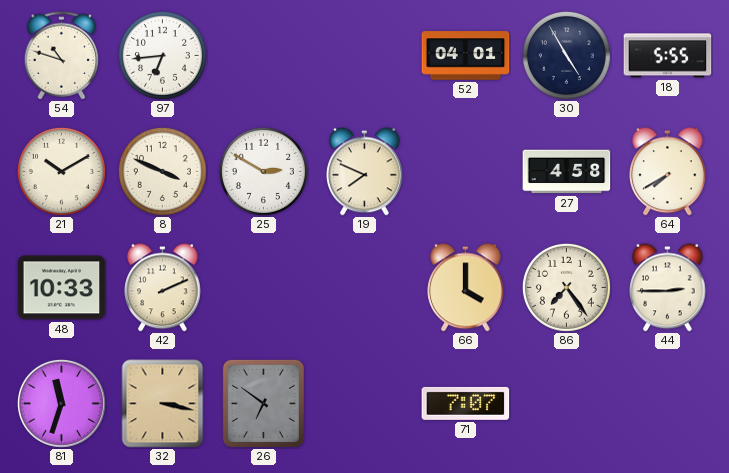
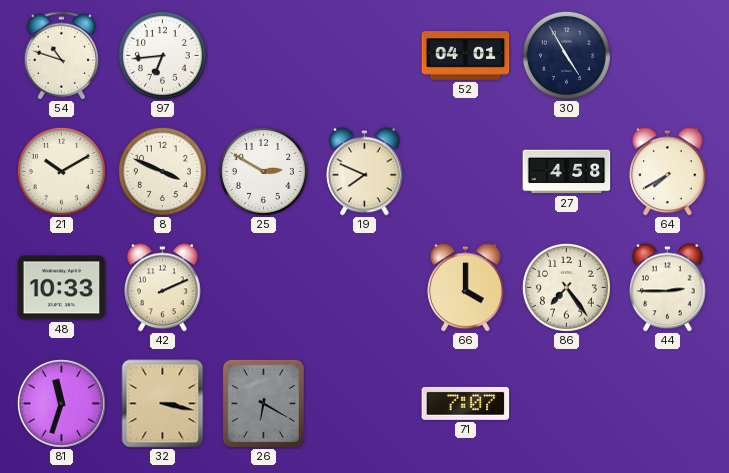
18: 5:55 -> none
26: 6:51 -> 6:20
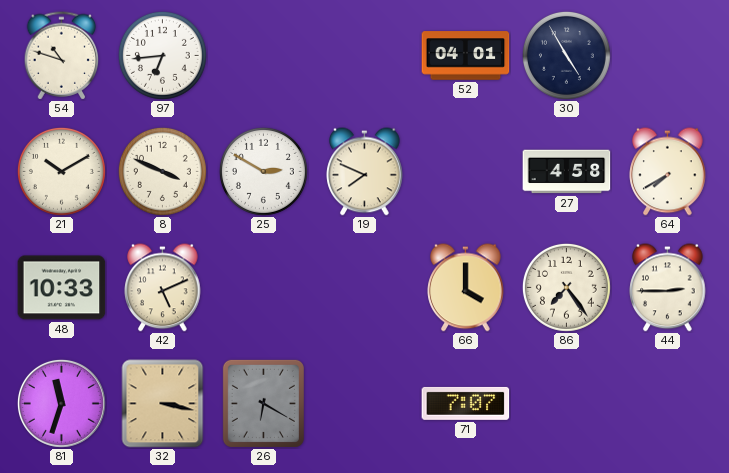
42: 2:11 -> 5:11
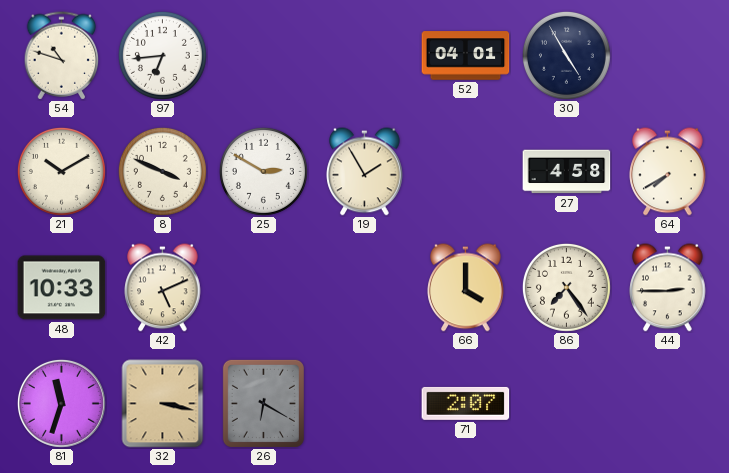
19: 7:49 -> 1:55
71: 7:07 -> 2:07
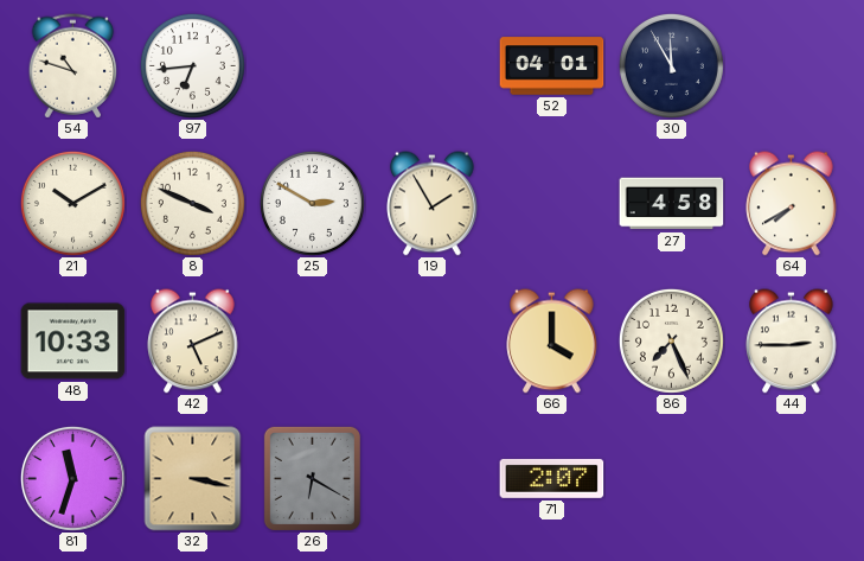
30: 4:55 -> 11:55
86: 7:24 -> 7:26
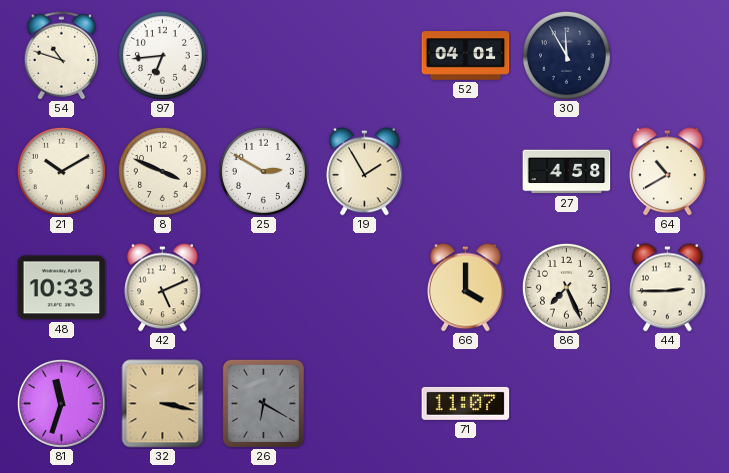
64: 7:40 -> 10:40
71: 2:07 -> 11:07
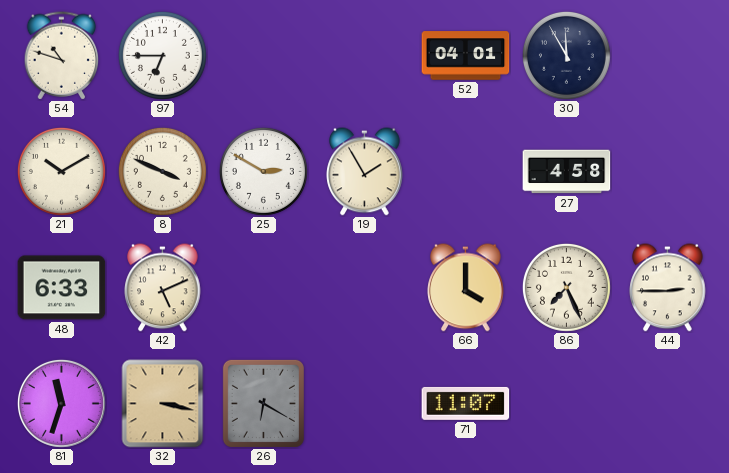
97: 6:44 -> 6:45
64: 10:40 -> none
48: 10:33 -> 6:33
